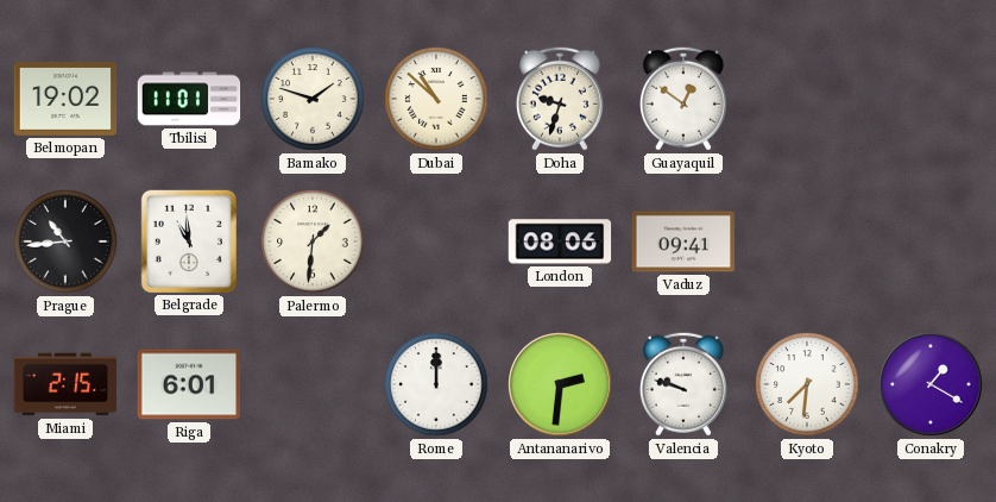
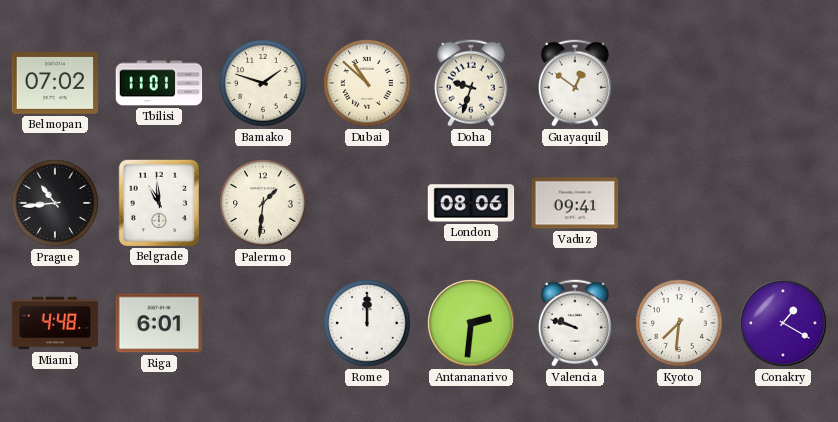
Belmopan: 19:02 -> 07:02
Miami: 2:15 -> 4:48
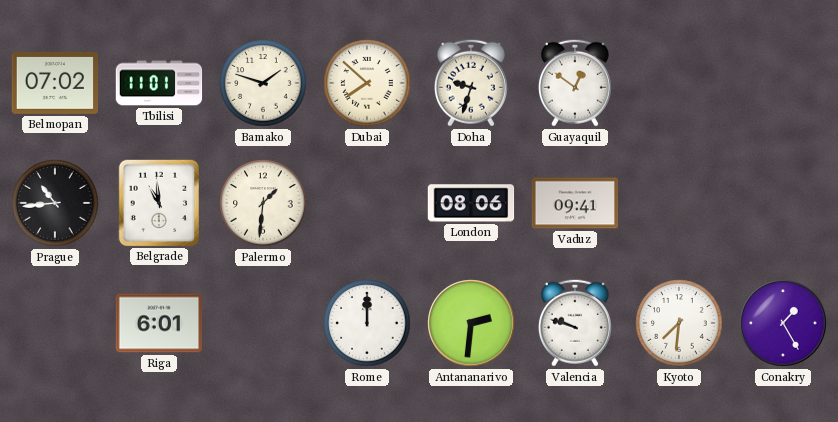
Dubai: 10:52 -> 7:52
Miami: 4:48 -> none
Conakry: 1:20 -> 1:25
